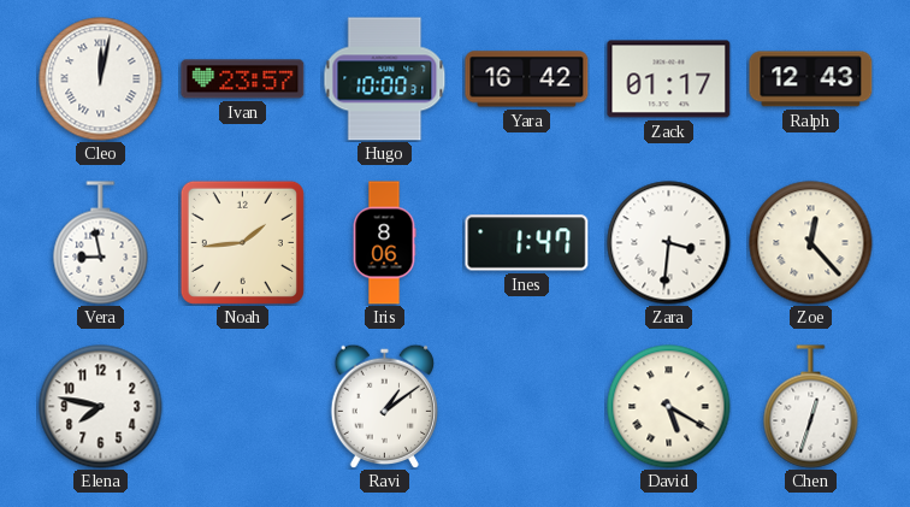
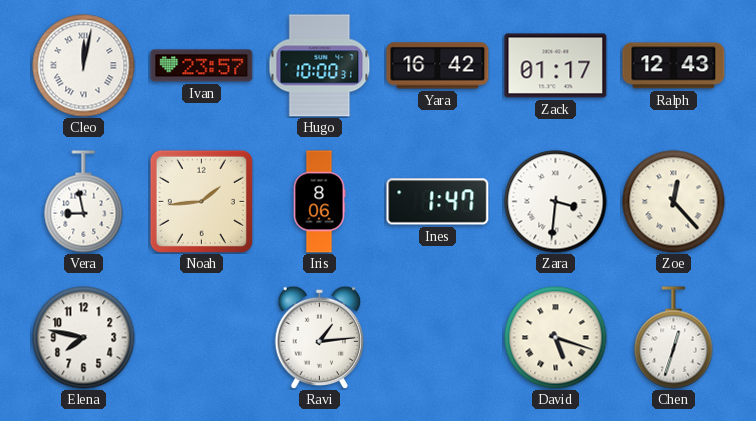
Ravi: 1:09 -> 1:14
David: 5:20 -> 5:18
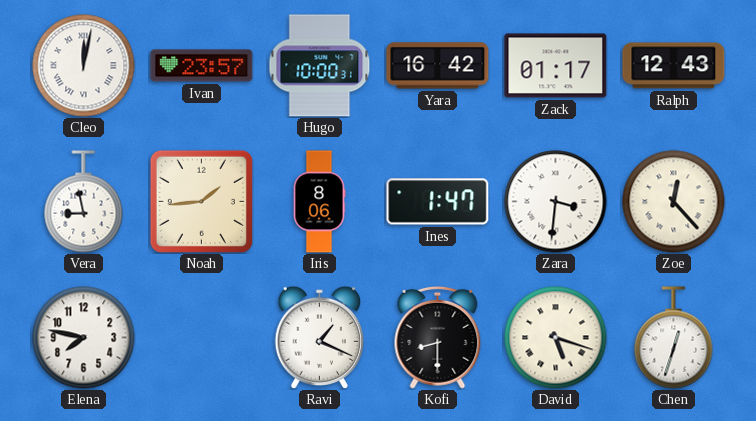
Ravi: 1:14 -> 1:19
Kofi: none -> 8:30
